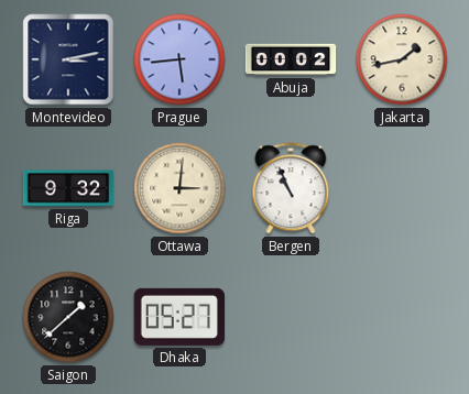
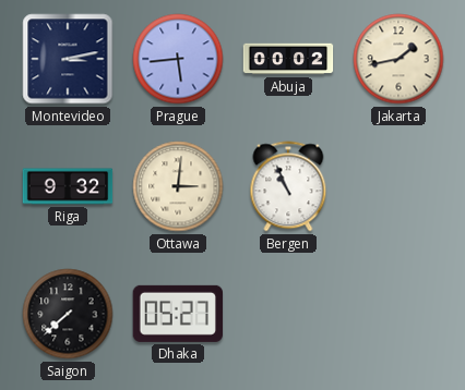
Saigon: 1:38 -> 7:38
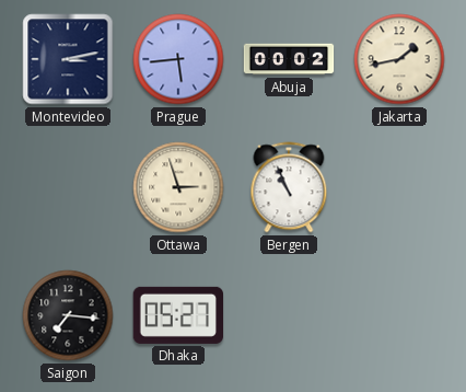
Riga: 9:32 -> none
Ottawa: 3:01 -> 2:57
Saigon: 7:38 -> 7:16
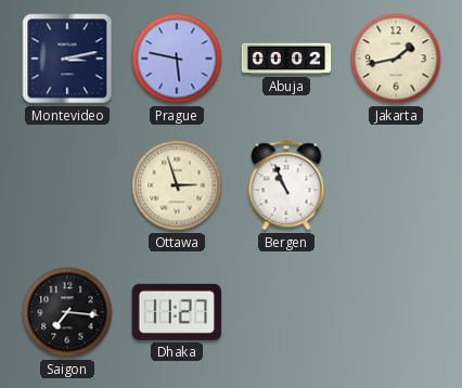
Prague: 5:44 -> 5:47
Dhaka: 05:27 -> 11:27
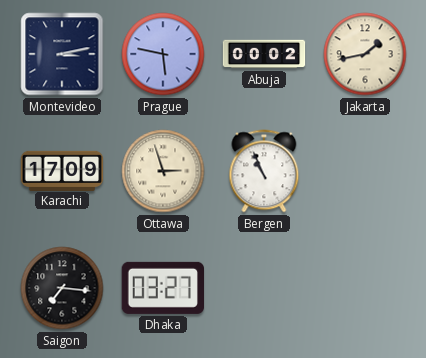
Karachi: none -> 17:09
Dhaka: 11:27 -> 03:27
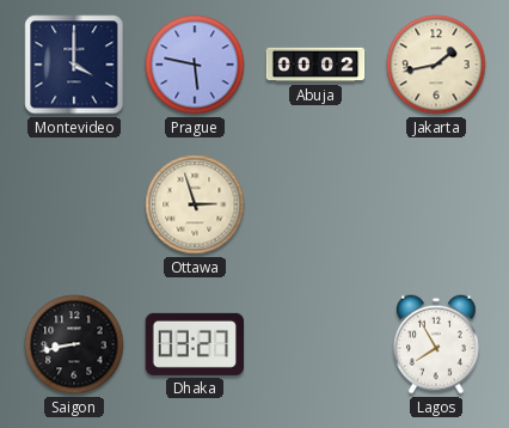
Montevideo: 3:13 -> 4:00
Karachi: 17:09 -> none
Bergen: 10:56 -> none
Saigon: 7:16 -> 8:43
Lagos: none -> 7:55
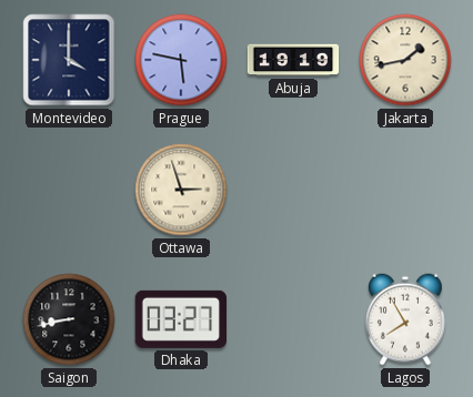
Abuja: 00:02 -> 19:19
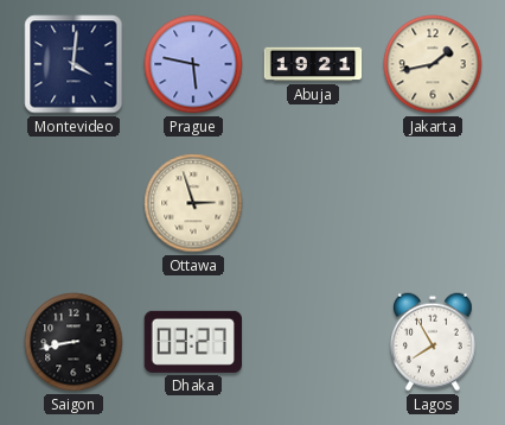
Montevideo: 4:00 -> 4:01
Abuja: 19:19 -> 19:21
